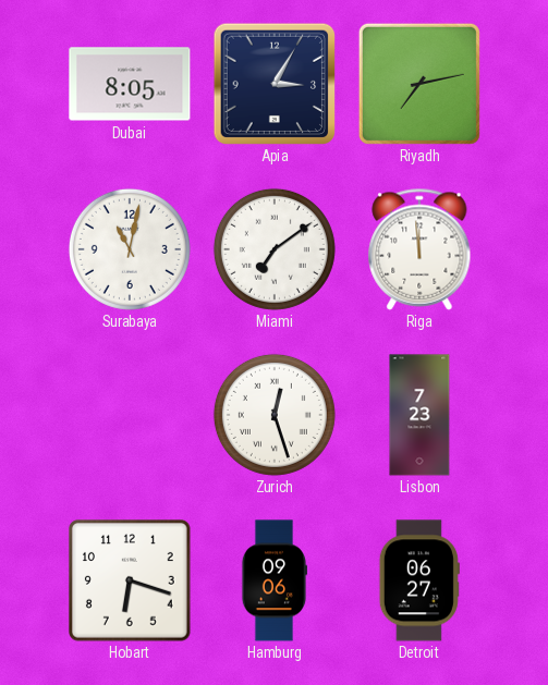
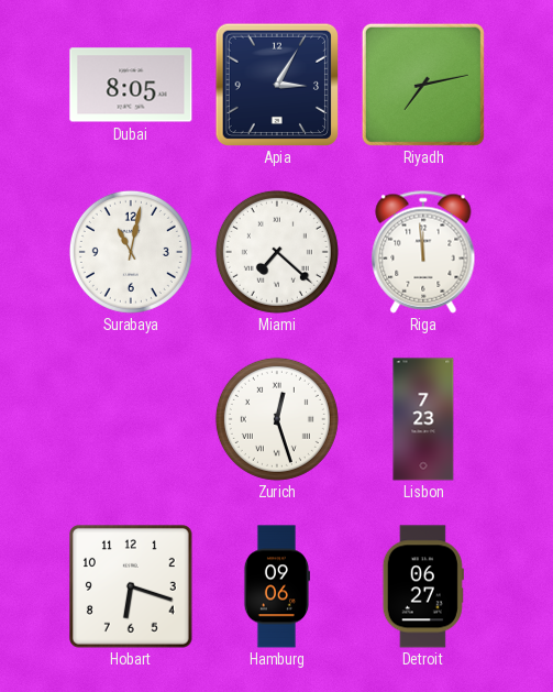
Miami: 7:09 -> 7:22
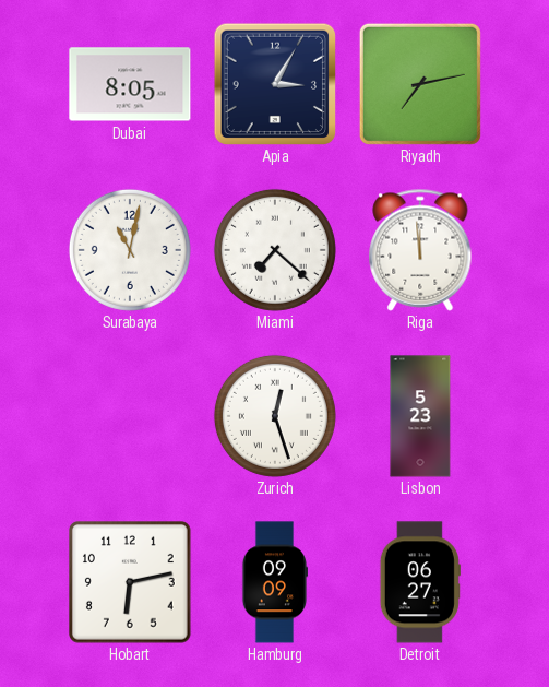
Lisbon: 7:23 -> 5:23
Hobart: 6:18 -> 6:13
Hamburg: 09:06 -> 09:09
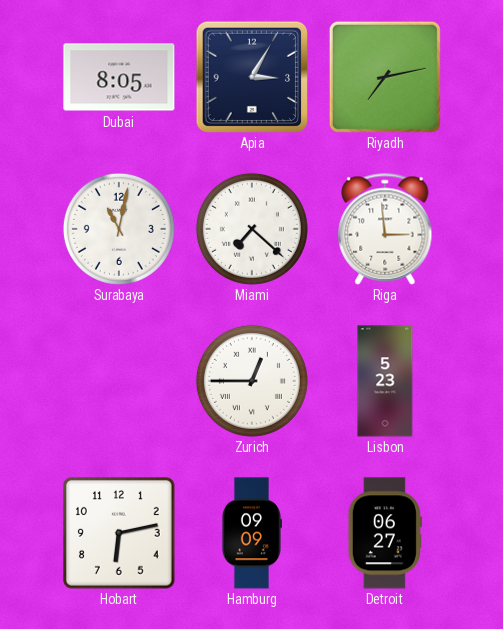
Riga: 11:59 -> 2:59
Zurich: 12:27 -> 12:45
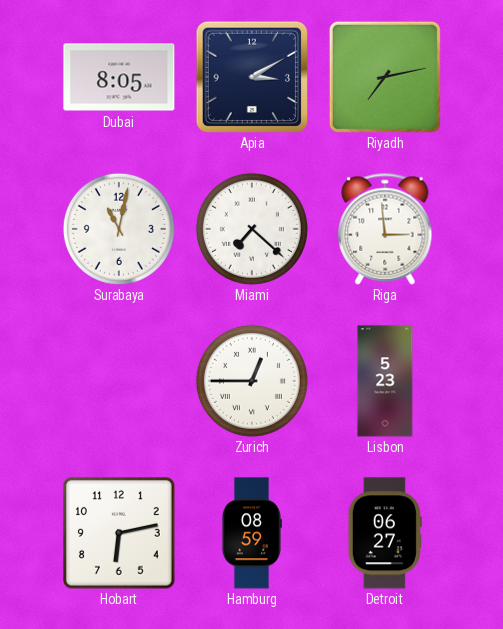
Apia: 3:05 -> 3:10
Hamburg: 09:09 -> 08:59
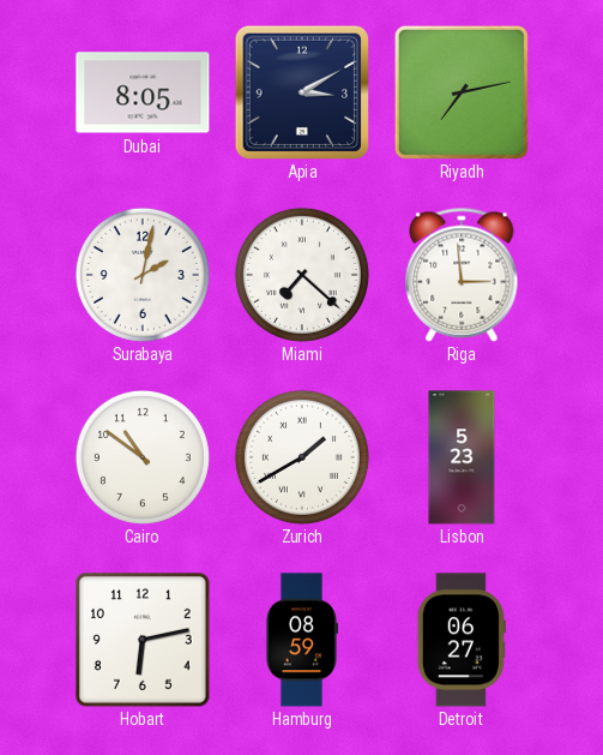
Surabaya: 11:02 -> 2:02
Cairo: none -> 10:51
Zurich: 12:45 -> 1:40
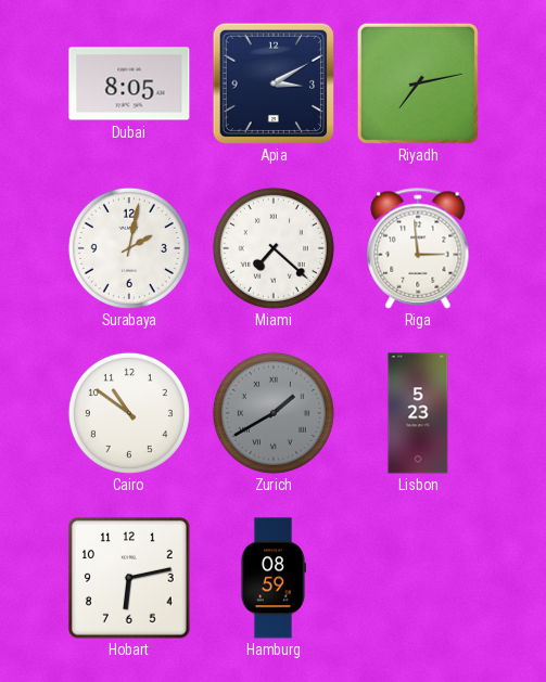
Zurich dial: white -> grey
Detroit: 06:27 -> none
